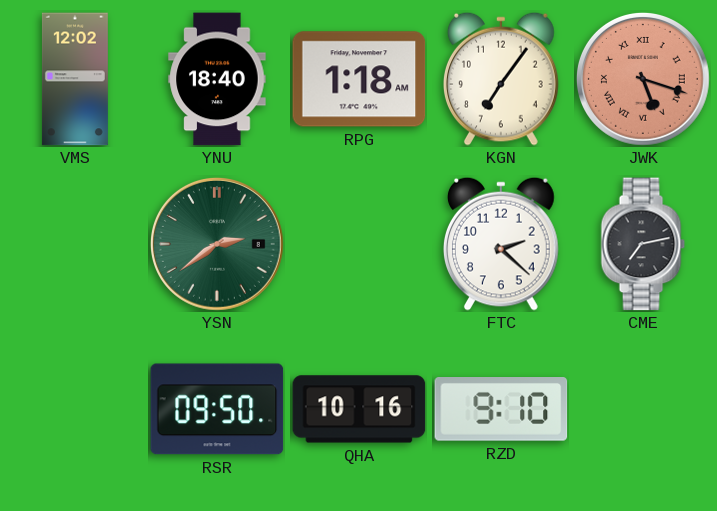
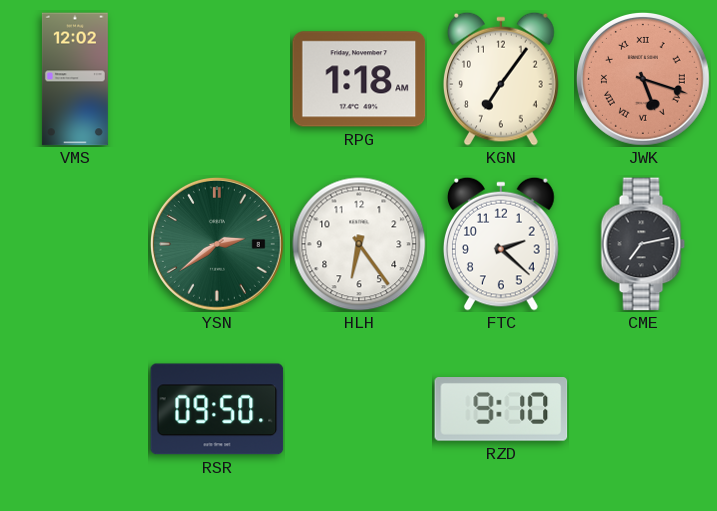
YNU: 18:40 -> none
HLH: none -> 6:24
QHA: 10:16 -> none
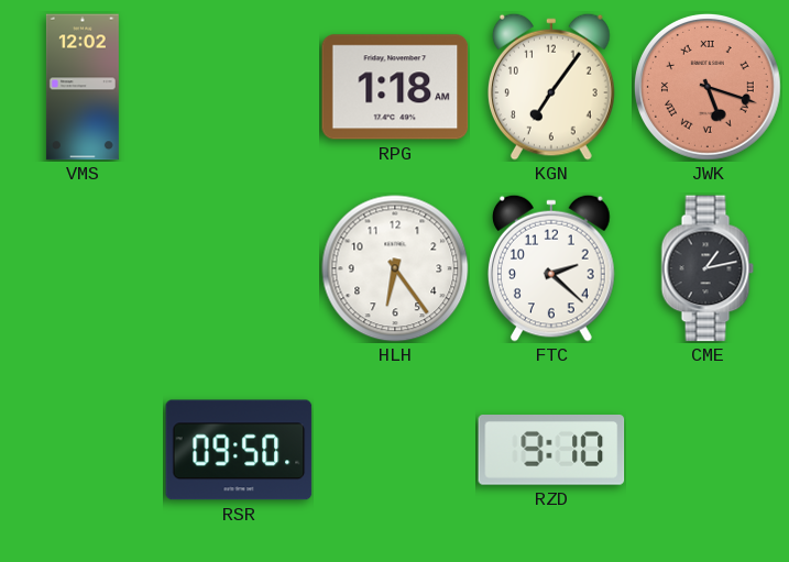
YSN: 2:39 -> none
CME: 7:13 -> 1:13
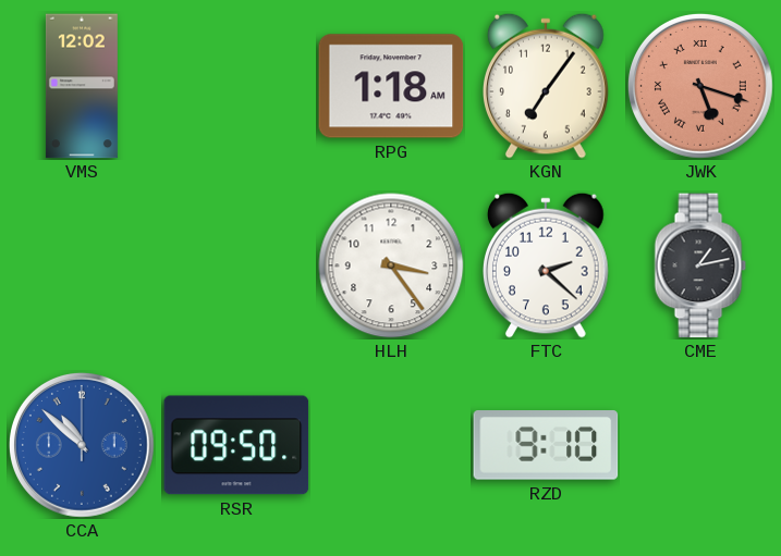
HLH: 6:24 -> 3:24
CCA: none -> 10:52
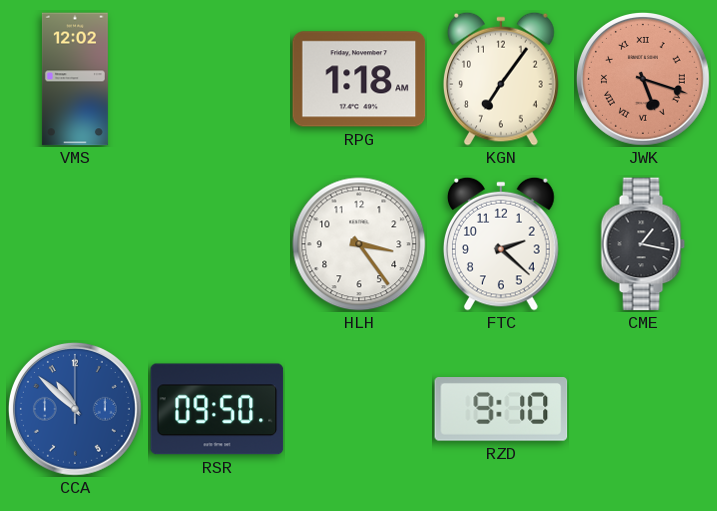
CME: 1:13 -> 1:17
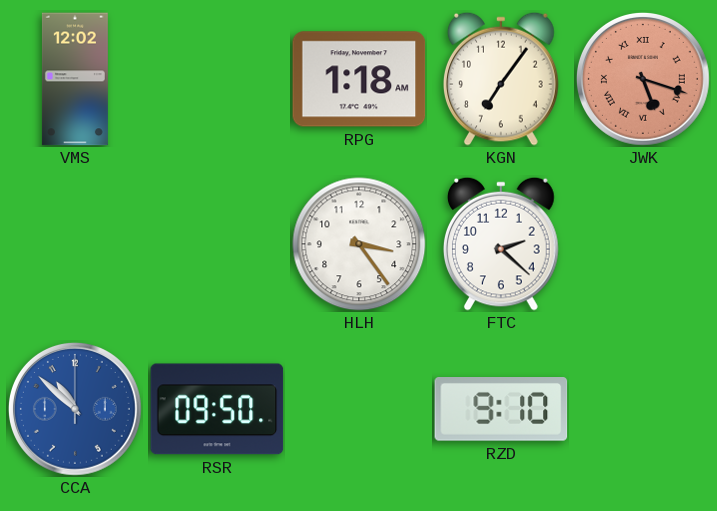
CME: 1:17 -> none
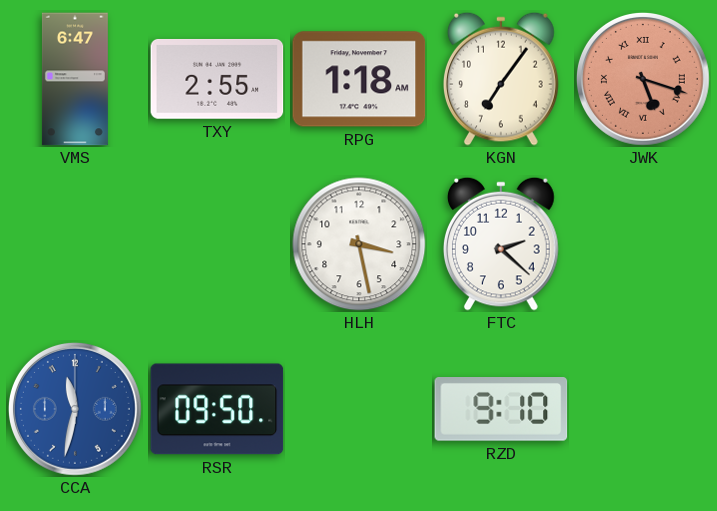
VMS: 12:02 -> 6:47
TXY: none -> 2:55
HLH: 3:24 -> 3:28
CCA: 10:52 -> 11:32
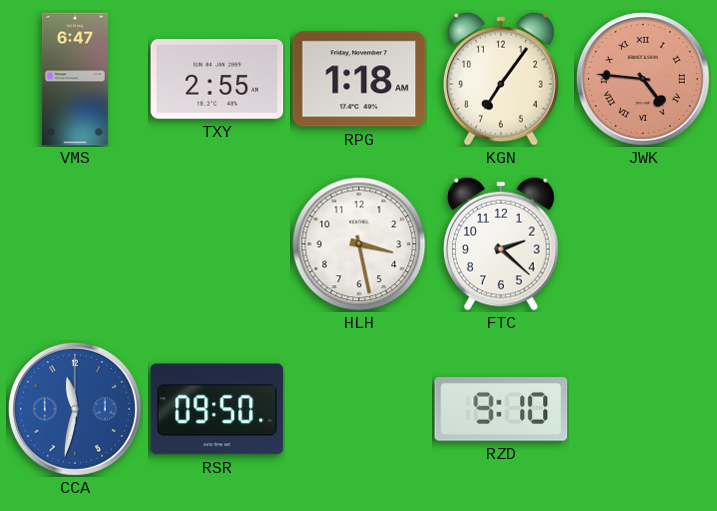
JWK: 5:18 -> 4:46
